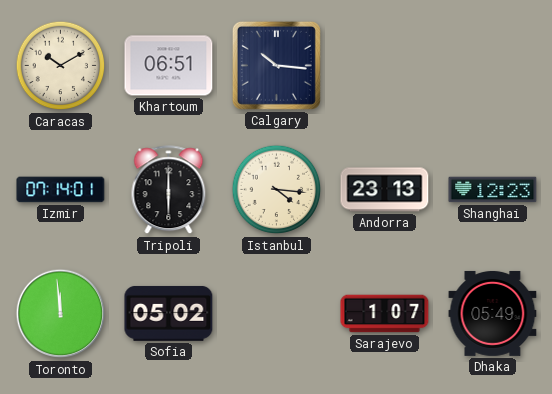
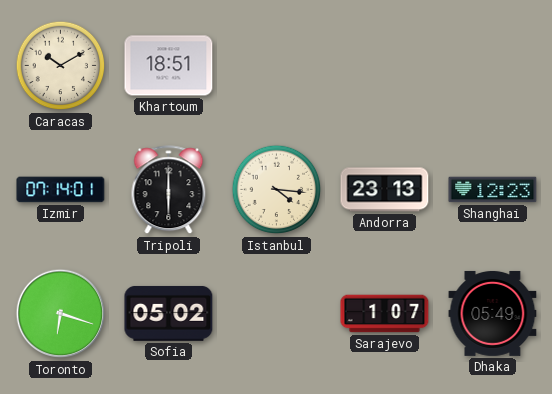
Khartoum: 06:51 -> 18:51
Calgary: 10:16 -> none
Toronto: 11:59 -> 6:18
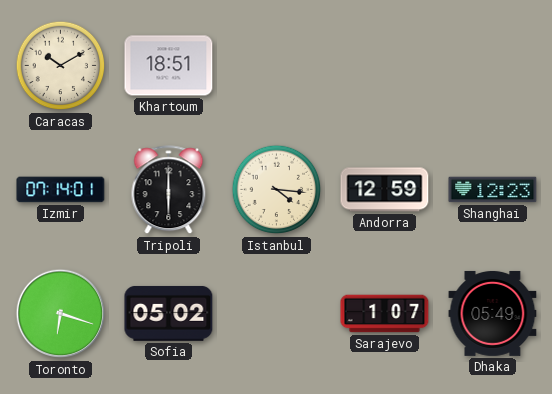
Andorra: 23:13 -> 12:59
